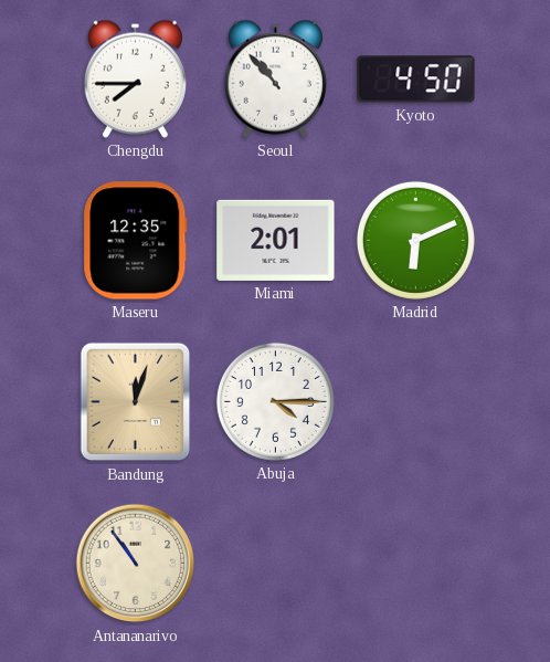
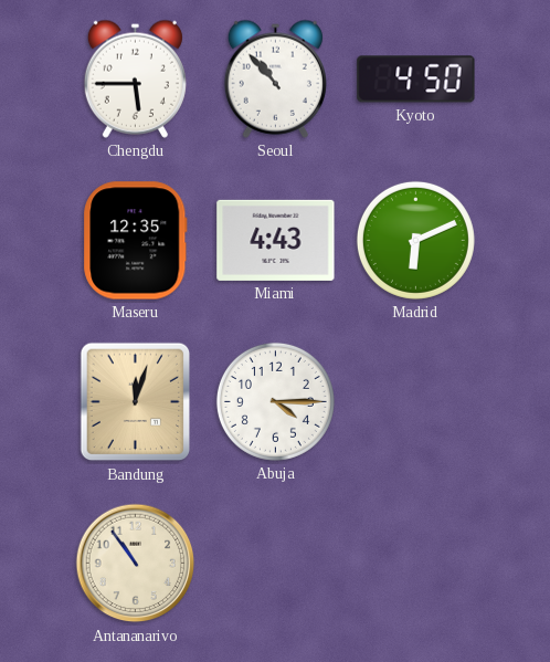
Chengdu: 7:45 -> 5:45
Miami: 2:01 -> 4:43
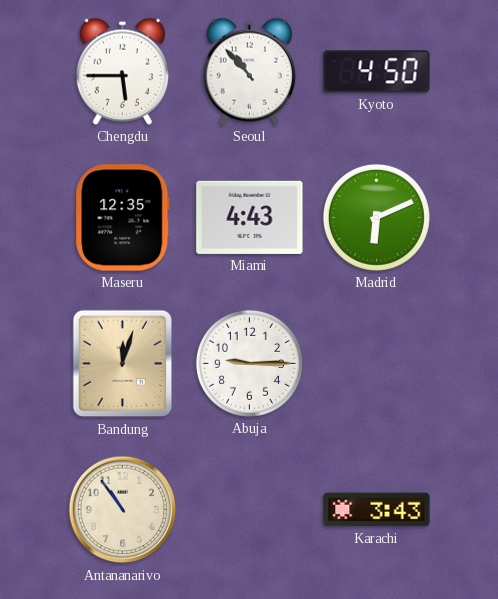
Abuja: 4:15 -> 9:15
Karachi: none -> 3:43
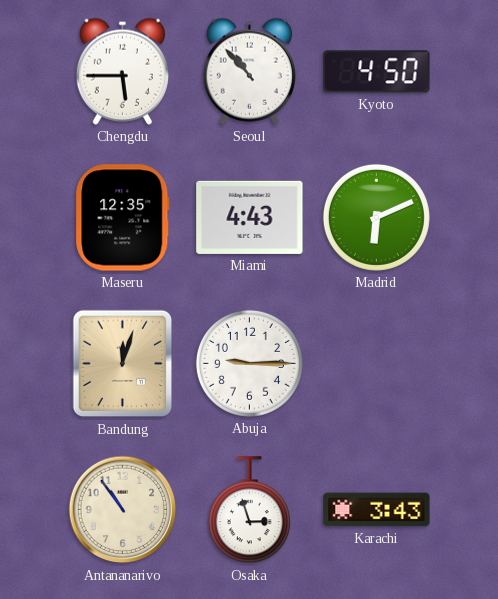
Osaka: none -> 2:57
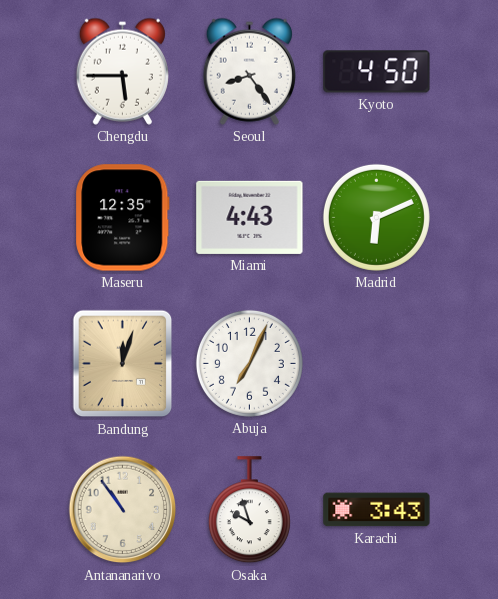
Seoul: 10:53 -> 8:24
Abuja: 9:15 -> 7:04
Osaka: 2:57 -> 9:57
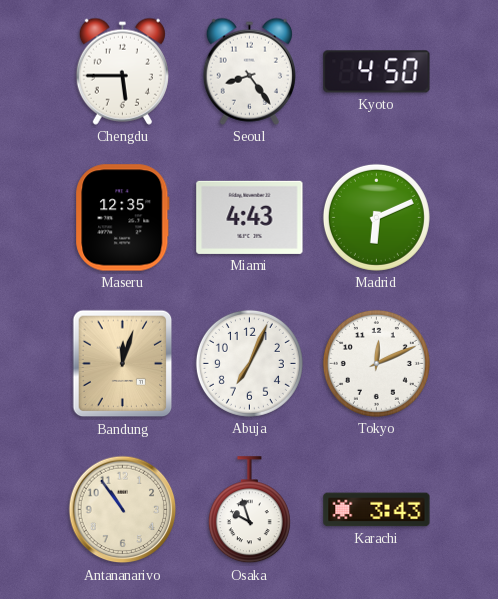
Tokyo: none -> 12:11
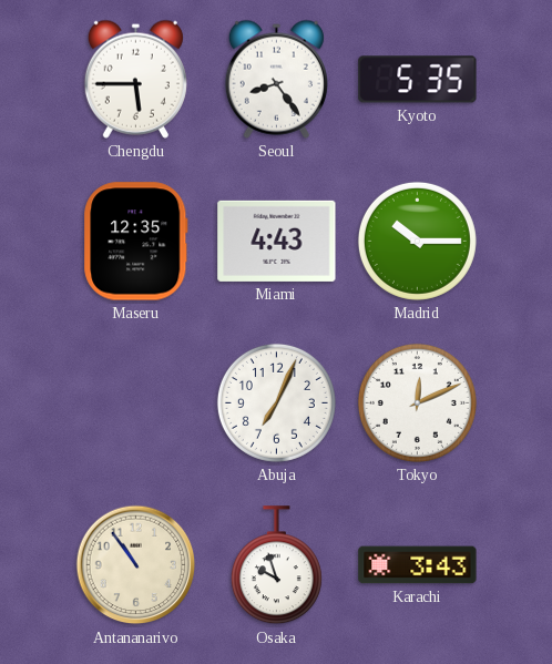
Kyoto: 4:50 -> 5:35
Madrid: 6:11 -> 10:15
Bandung: 12:03 -> none
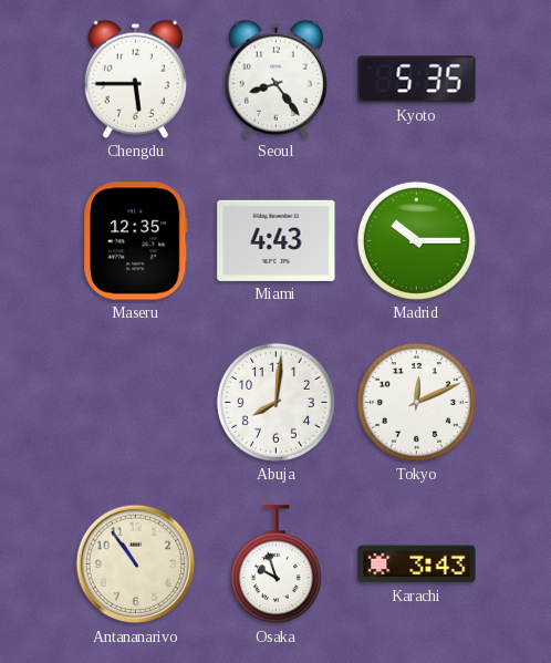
Abuja: 7:04 -> 8:01
